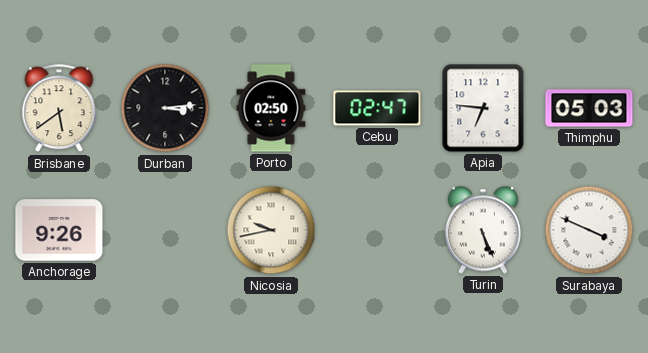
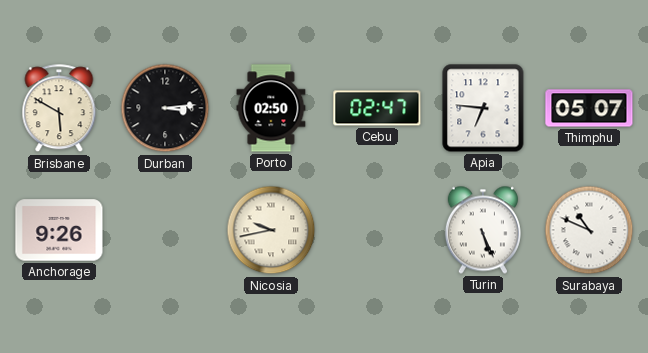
Brisbane: 5:39 -> 5:50
Thimphu: 05:03 -> 05:07
Surabaya: 3:49 -> 10:49
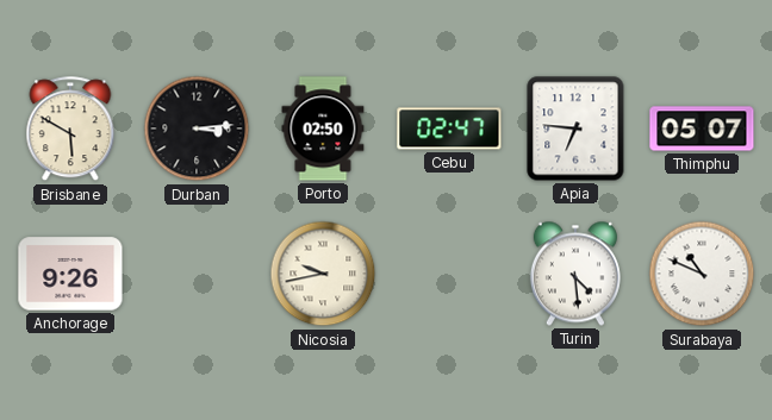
Turin: 5:26 -> 4:29
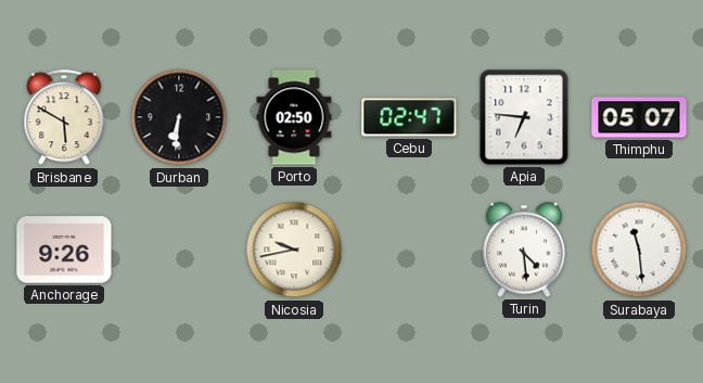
Durban: 3:14 -> 6:31
Surabaya: 10:49 -> 11:29
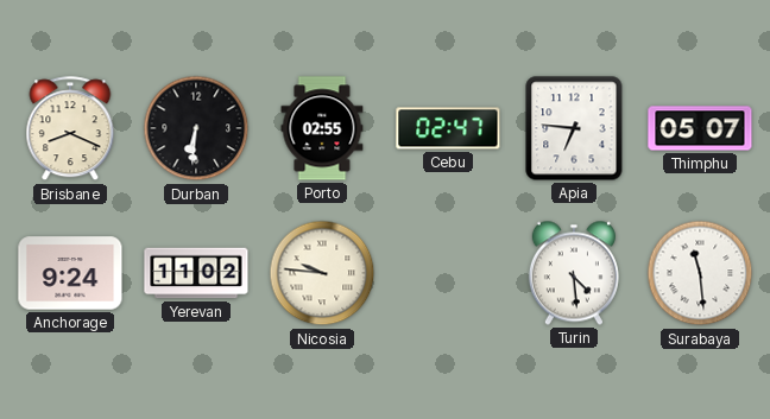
Brisbane: 5:50 -> 8:19
Porto: 02:50 -> 02:55
Anchorage: 9:26 -> 9:24
Yerevan: none -> 11:02
Nicosia: 9:43 -> 9:46
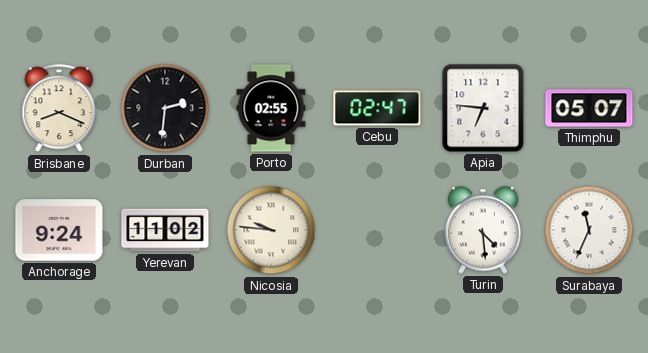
Durban: 6:31 -> 2:31
Surabaya: 11:29 -> 11:34
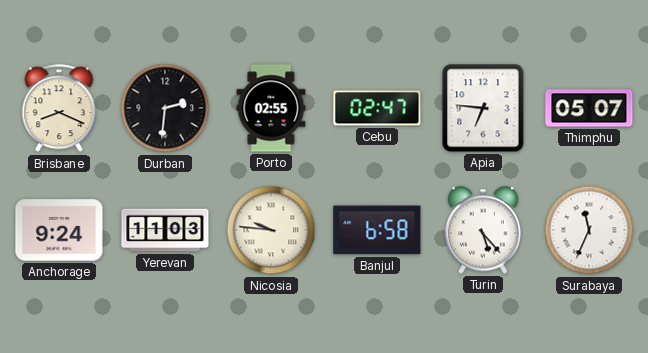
Yerevan: 11:02 -> 11:03
Banjul: none -> 6:58
Turin: 4:29 -> 5:23
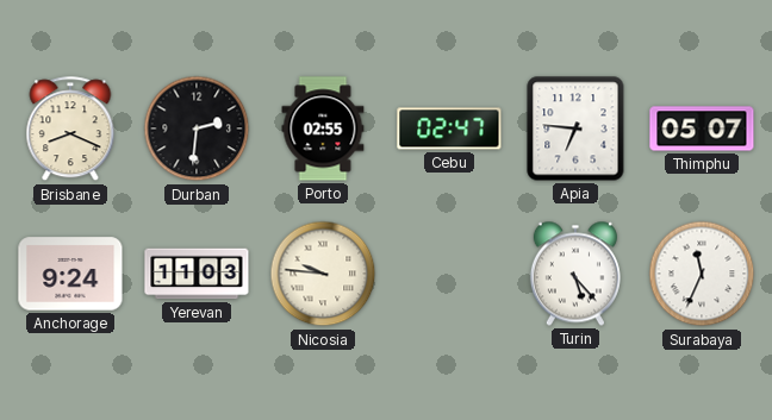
Banjul: 6:58 -> none
